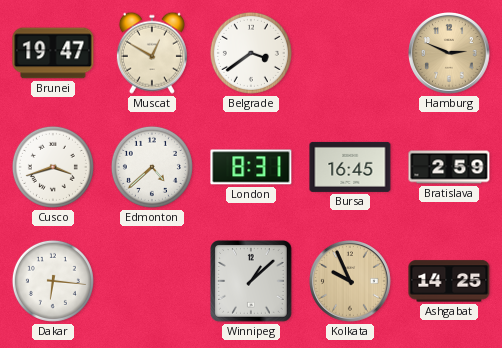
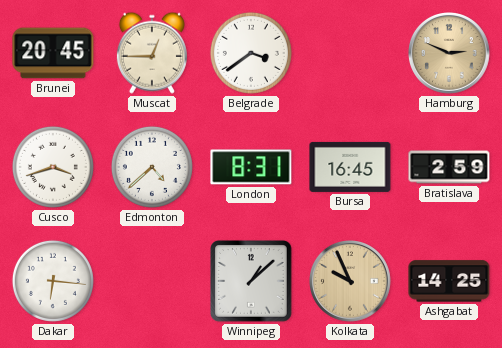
Brunei: 19:47 -> 20:45
Muscat: 12:50 -> 12:45
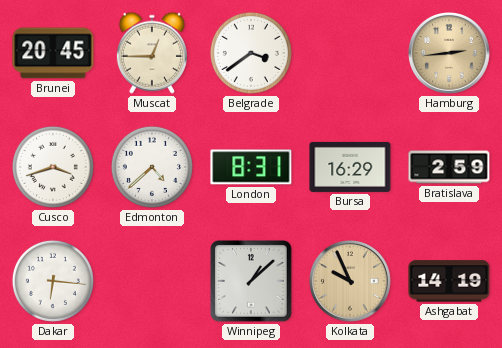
Hamburg: 2:49 -> 2:44
Bursa: 16:45 -> 16:29
Ashgabat: 14:25 -> 14:19
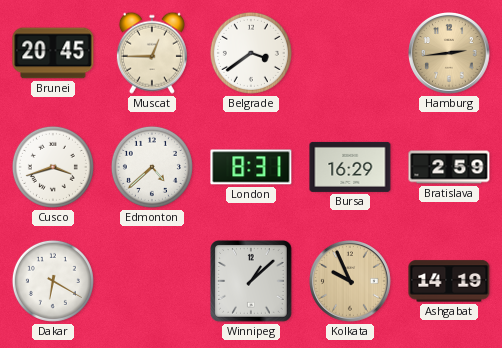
Dakar: 6:16 -> 6:20
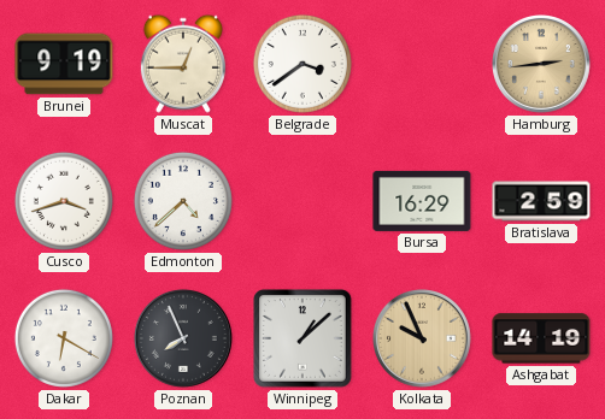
Brunei: 20:45 -> 9:19
London: 8:31 -> none
Poznan: none -> 7:56
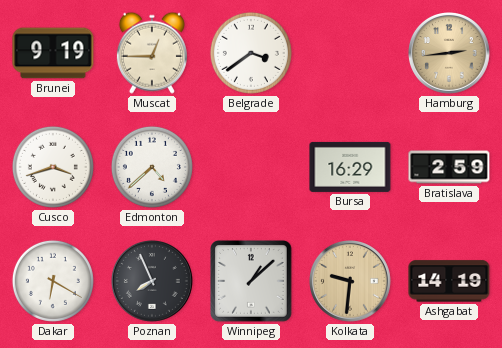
Kolkata: 9:56 -> 9:31
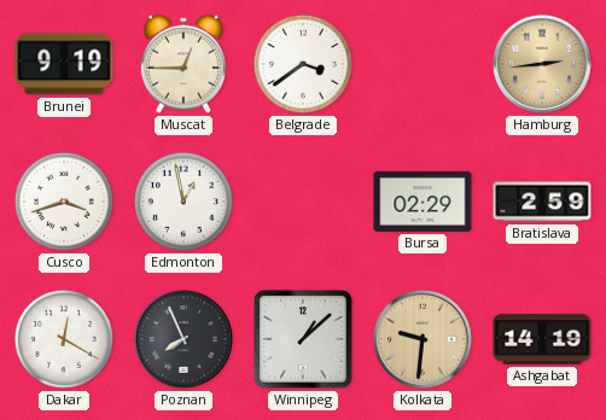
Edmonton: 4:38 -> 12:58
Bursa: 16:29 -> 02:29
Dakar: 6:20 -> 12:20
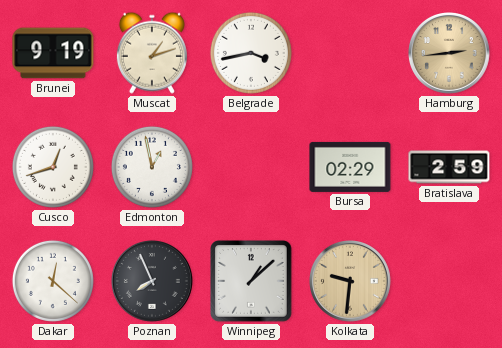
Muscat: 12:45 -> 1:12
Belgrade: 3:39 -> 3:43
Cusco: 3:42 -> 12:42
Dakar: 12:20 -> 12:22
Ashgabat: 14:19 -> none
